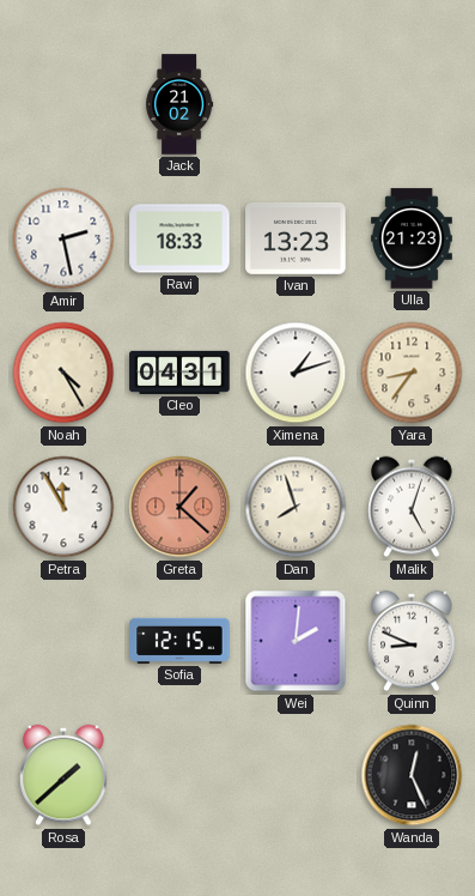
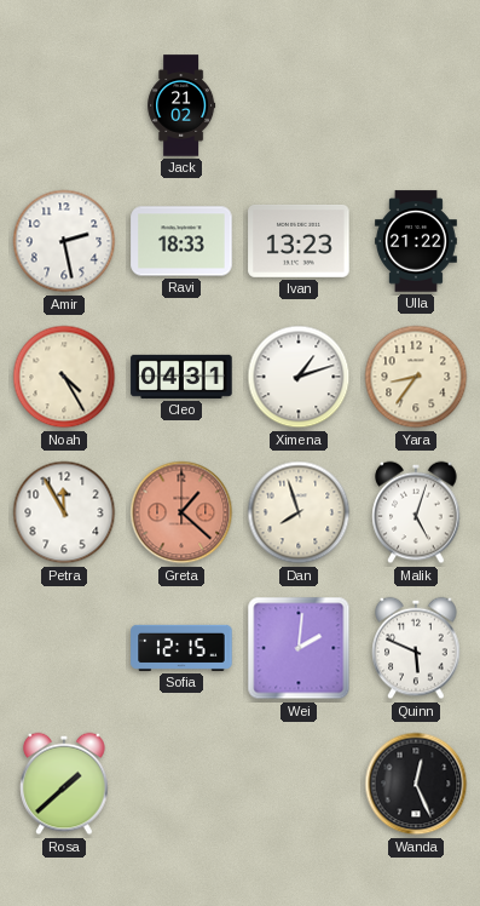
Ulla: 21:23 -> 21:22
Quinn: 8:49 -> 5:49
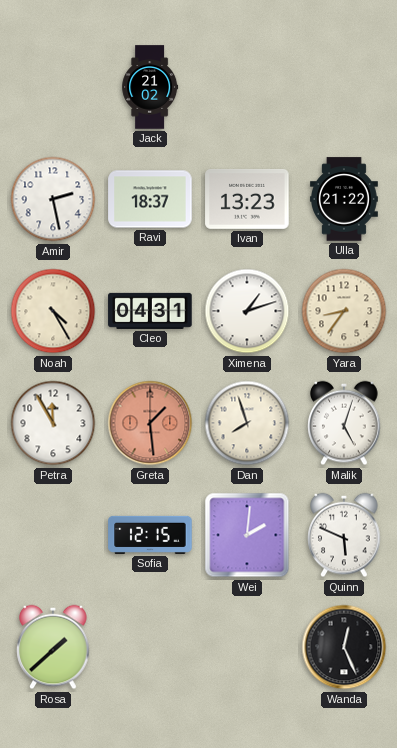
Ravi: 18:33 -> 18:37
Greta: 1:22 -> 1:29
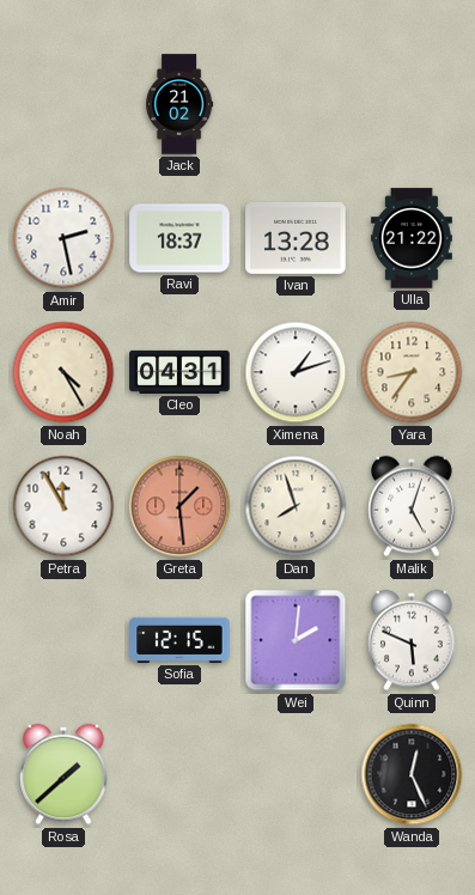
Ivan: 13:23 -> 13:28
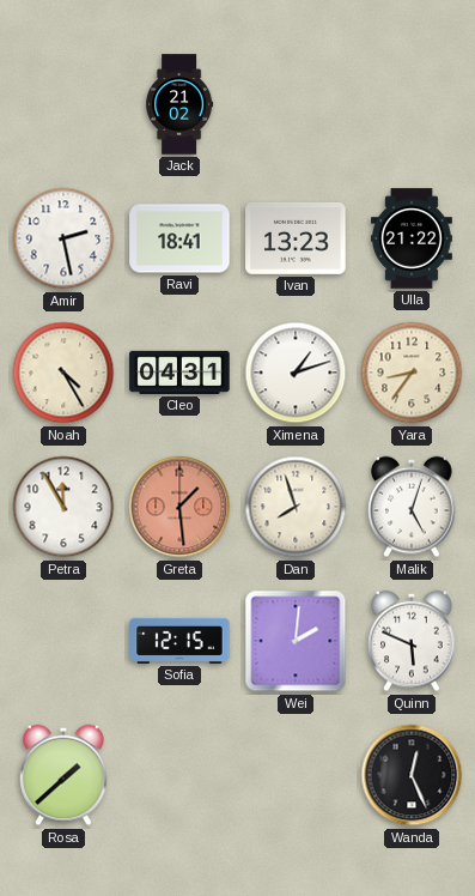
Ravi: 18:37 -> 18:41
Ivan: 13:28 -> 13:23
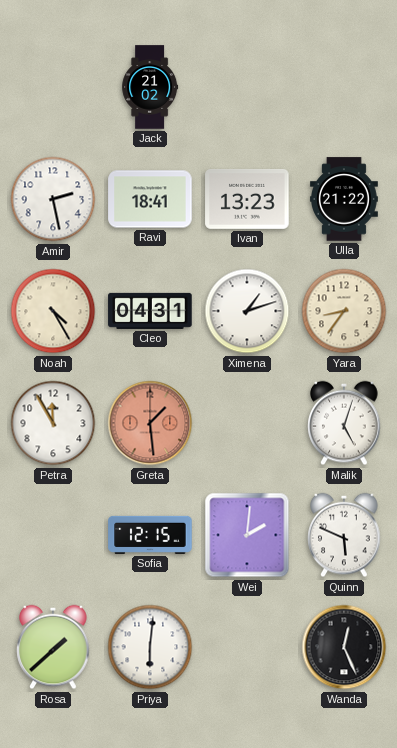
Dan: 7:57 -> none
Priya: none -> 6:01
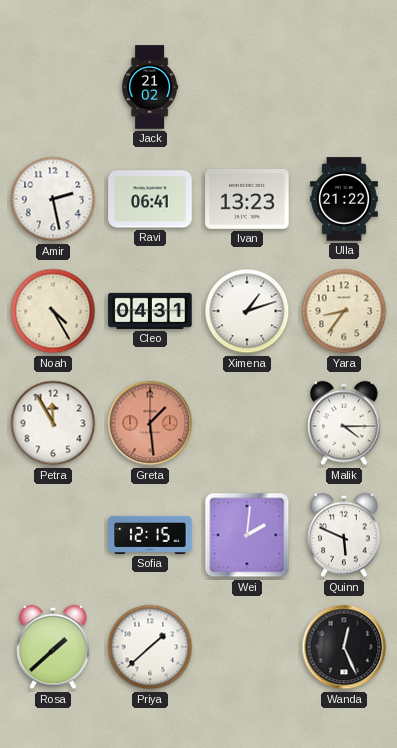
Ravi: 18:41 -> 06:41
Malik: 5:03 -> 4:15
Priya: 6:01 -> 1:38
